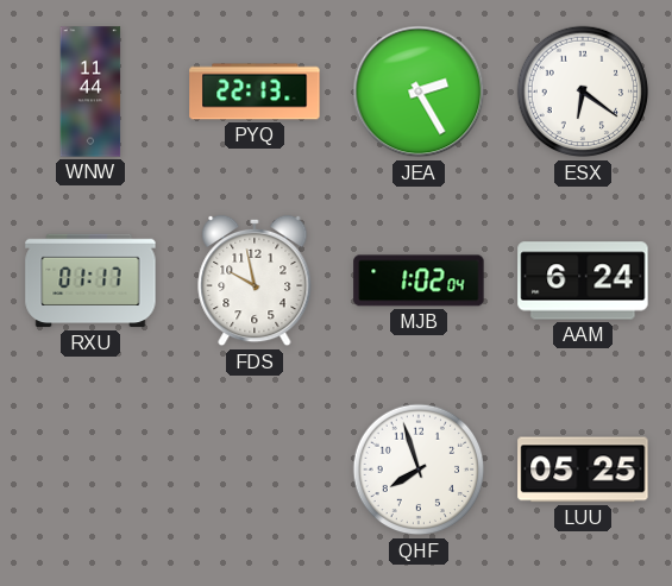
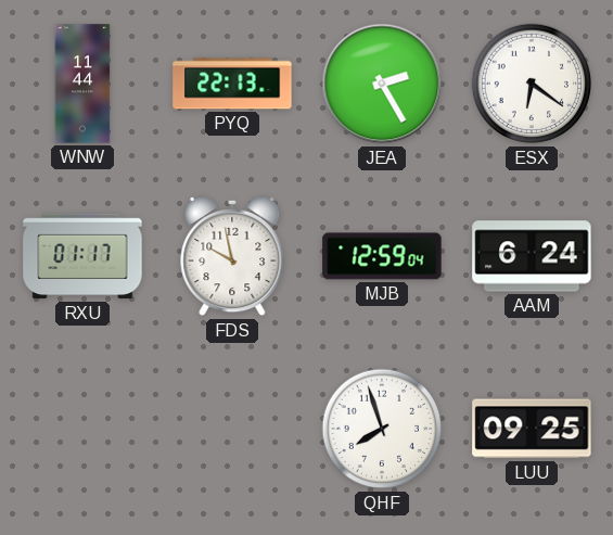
MJB: 1:02 -> 12:59
LUU: 05:25 -> 09:25
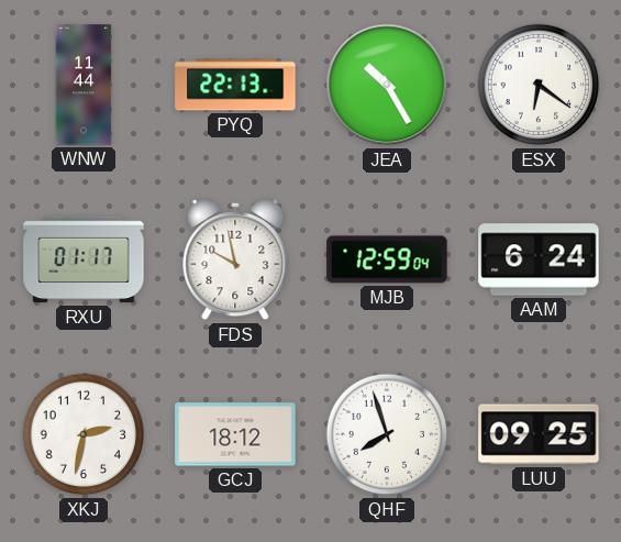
JEA: 2:25 -> 10:25
XKJ: none -> 2:32
GCJ: none -> 18:12
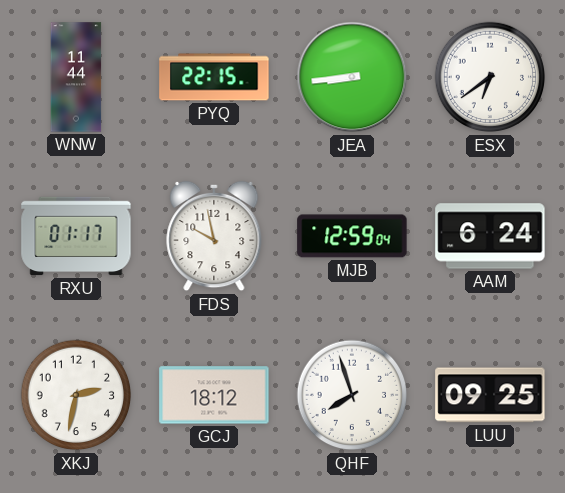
PYQ: 22:13 -> 22:15
JEA: 10:25 -> 8:44
ESX: 6:21 -> 6:39
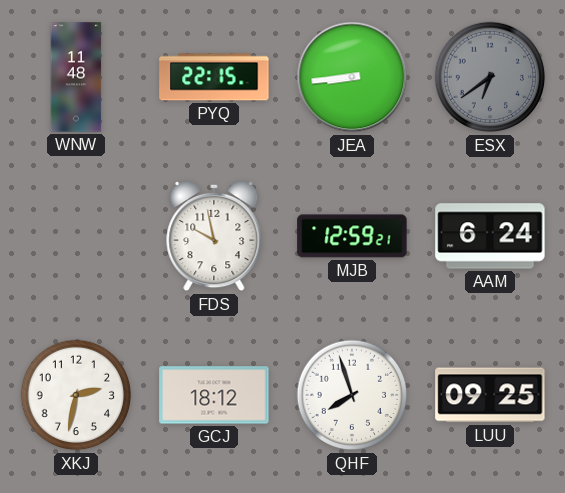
WNW: 11:44 -> 11:48
ESX dial: white -> grey
RXU: 01:17 -> none
MJB: 12:59:04 -> 12:59:21
